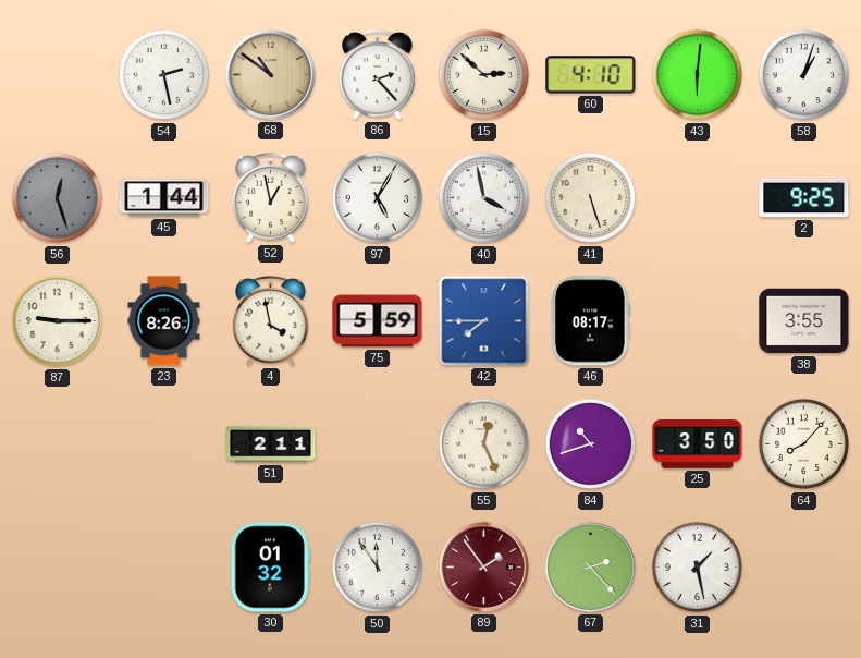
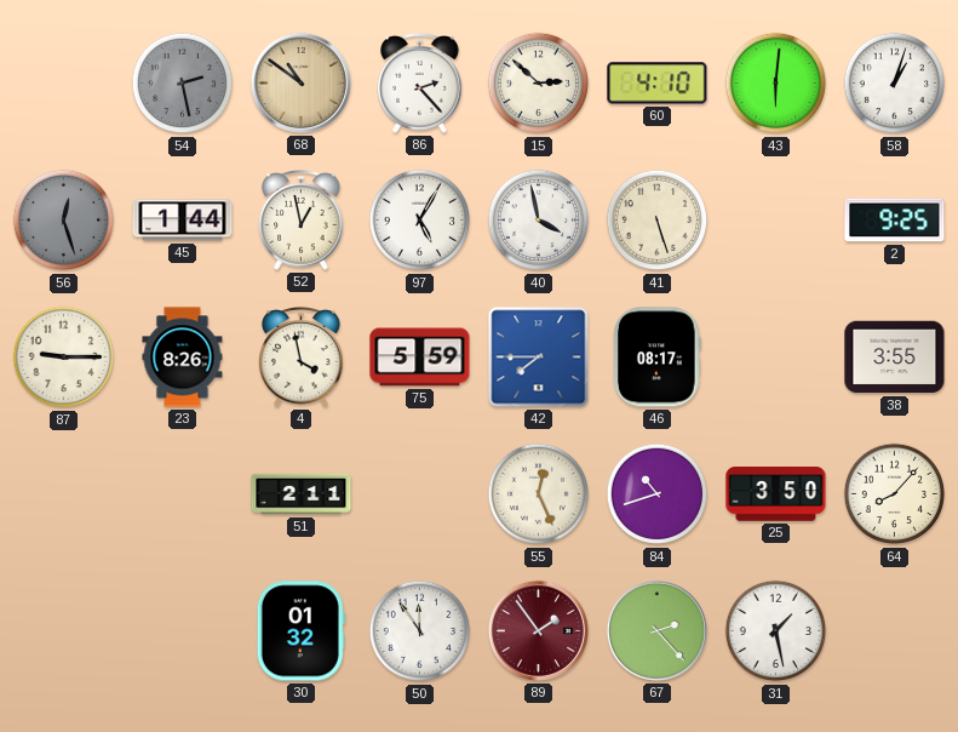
54 dial: white -> grey
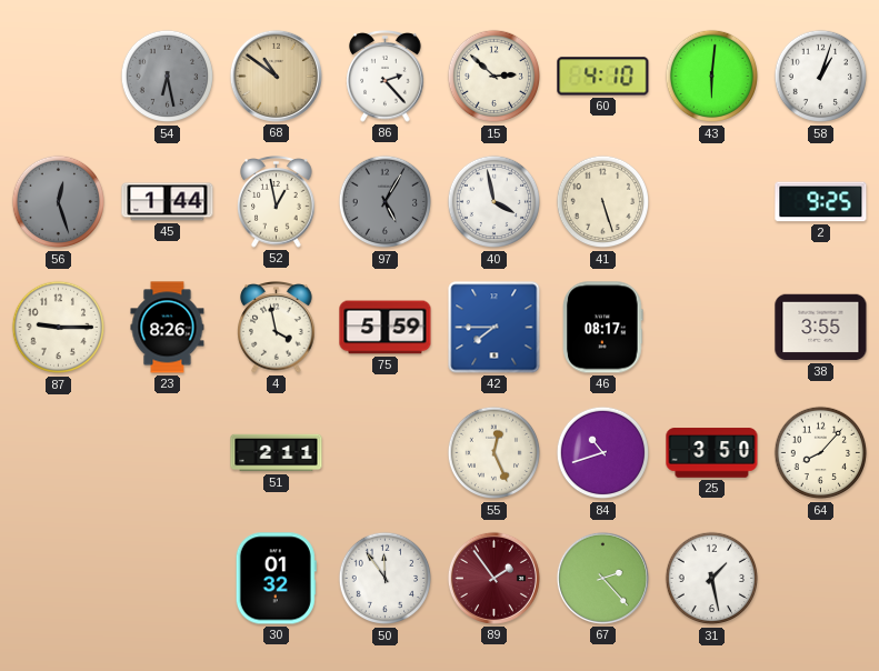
54: 2:28 -> 6:28
97 dial: white -> grey
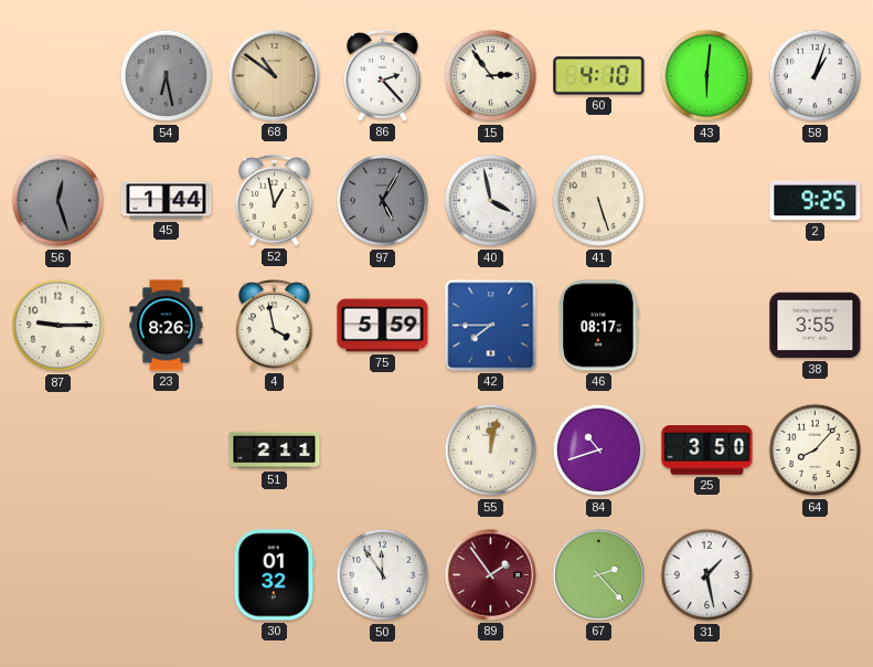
15: 2:52 -> 2:54
55: 12:26 -> 12:02
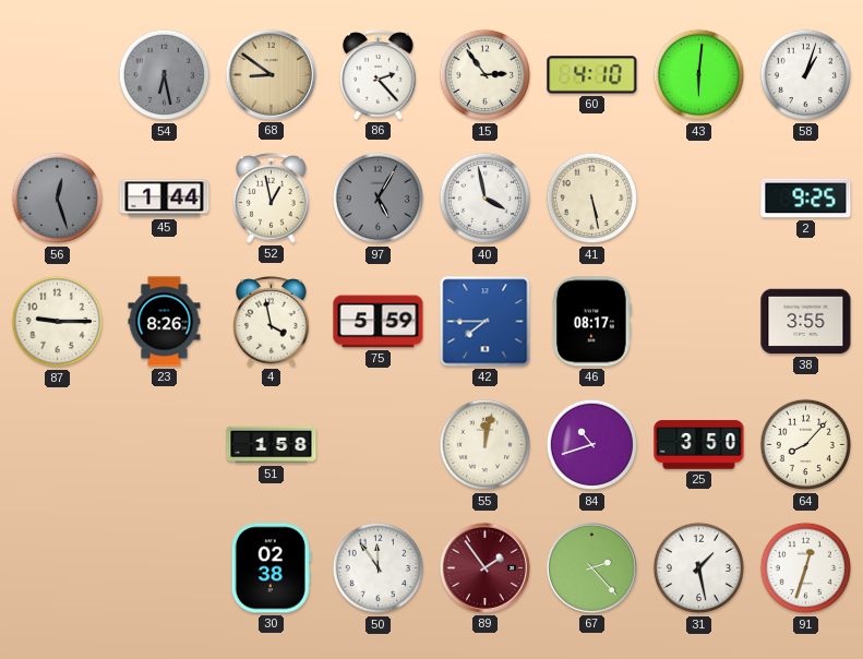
68: 10:51 -> 8:51
41: 5:27 -> 5:28
51: 2:11 -> 1:58
30: 01:32 -> 02:38
91: none -> 12:33
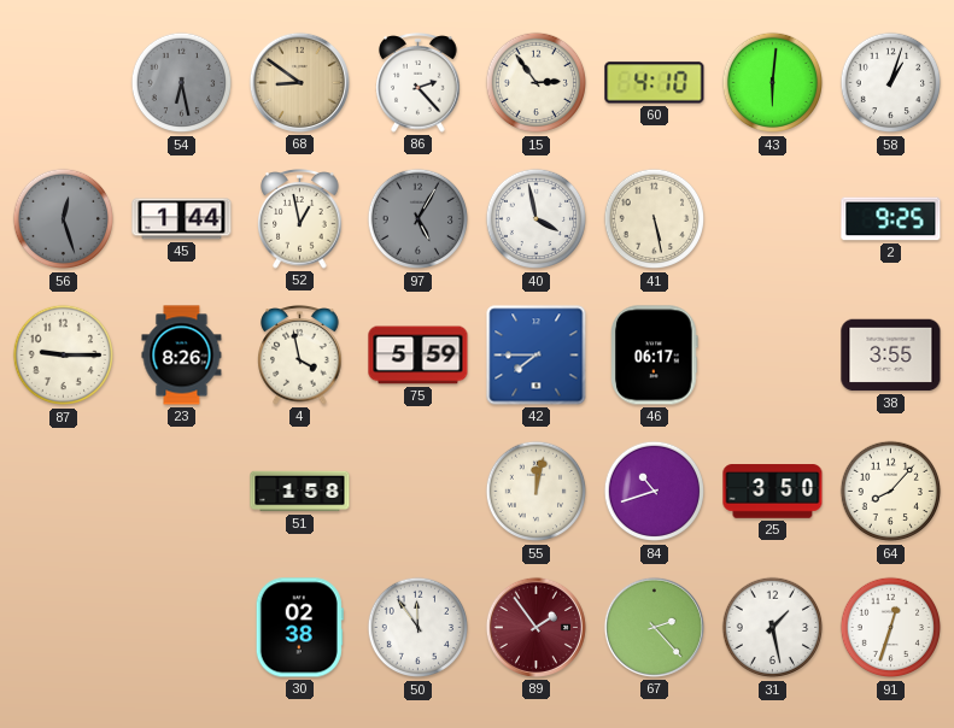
46: 08:17 -> 06:17
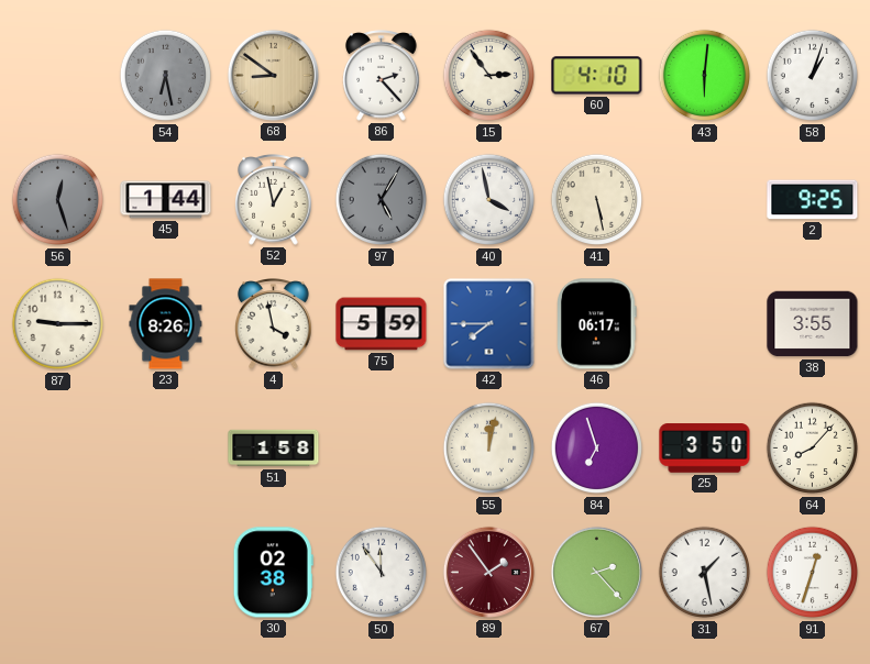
84: 10:42 -> 6:57
